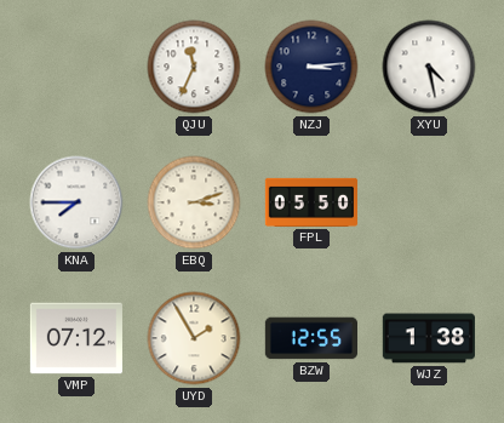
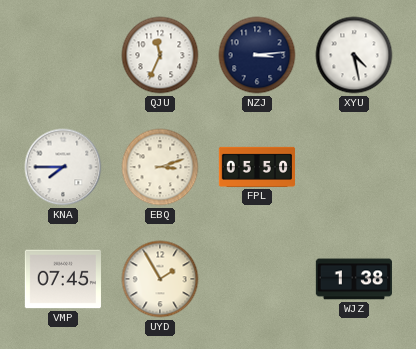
VMP: 07:12 -> 07:45
BZW: 12:55 -> none
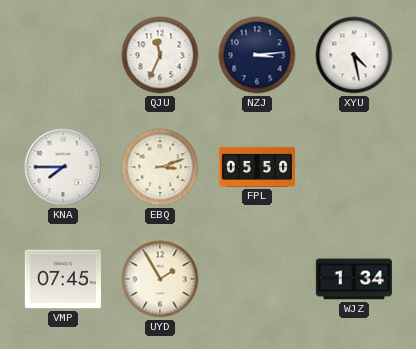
WJZ: 1:38 -> 1:34
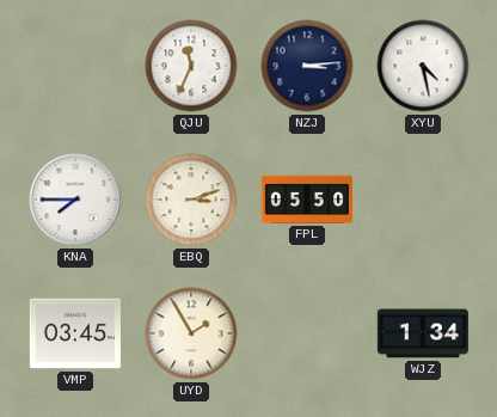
VMP: 07:45 -> 03:45
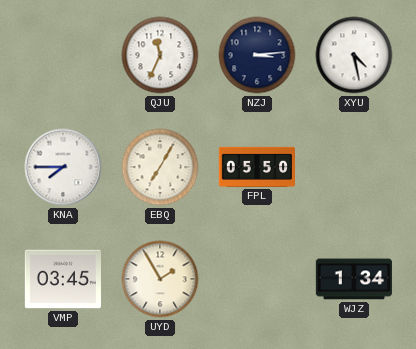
EBQ: 3:12 -> 7:05
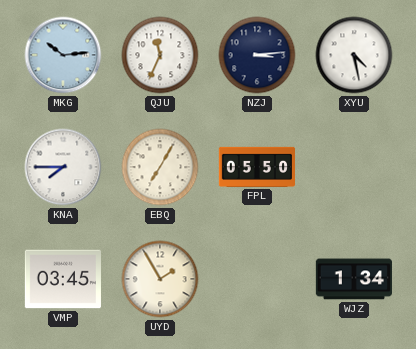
MKG: none -> 10:14
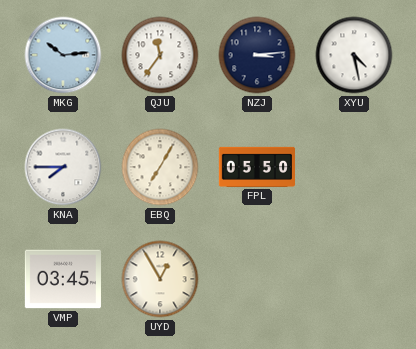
QJU: 11:34 -> 11:36
UYD: 1:55 -> 12:55
WJZ: 1:34 -> none
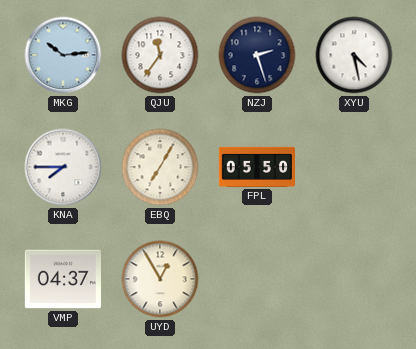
NZJ: 3:14 -> 2:27
VMP: 03:45 -> 04:37
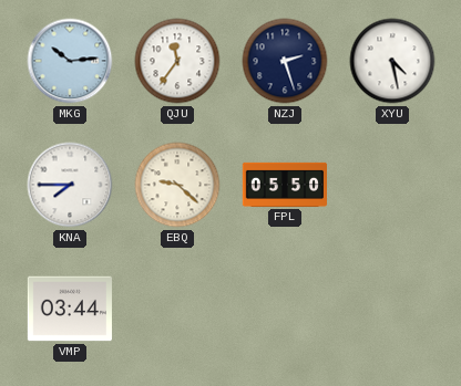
EBQ: 7:05 -> 9:22
VMP: 04:37 -> 03:44
UYD: 12:55 -> none
